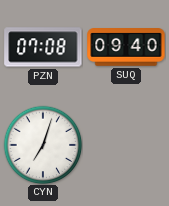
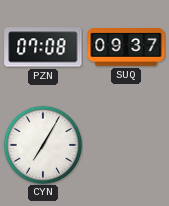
SUQ: 09:40 -> 09:37
CYN: 7:03 -> 7:05
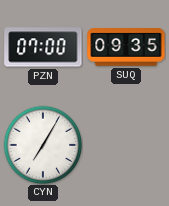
PZN: 07:08 -> 07:00
SUQ: 09:37 -> 09:35
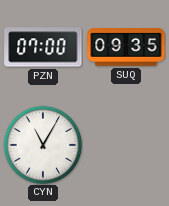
CYN: 7:05 -> 11:05
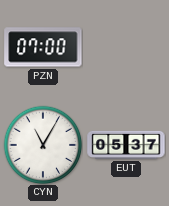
SUQ: 09:35 -> none
EUT: none -> 05:37
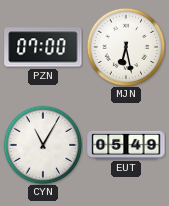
MJN: none -> 6:28
EUT: 05:37 -> 05:49
